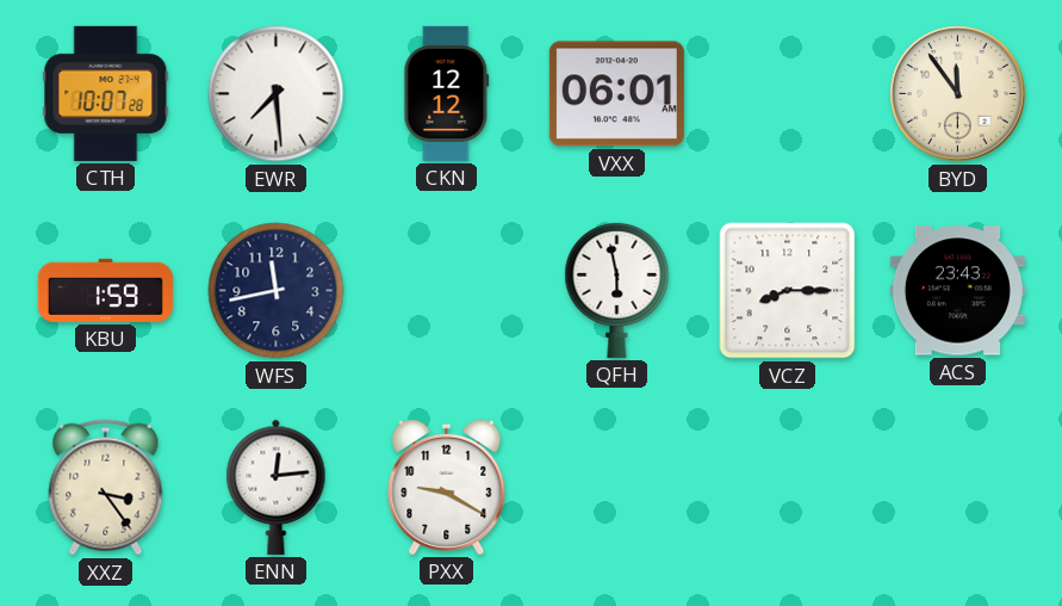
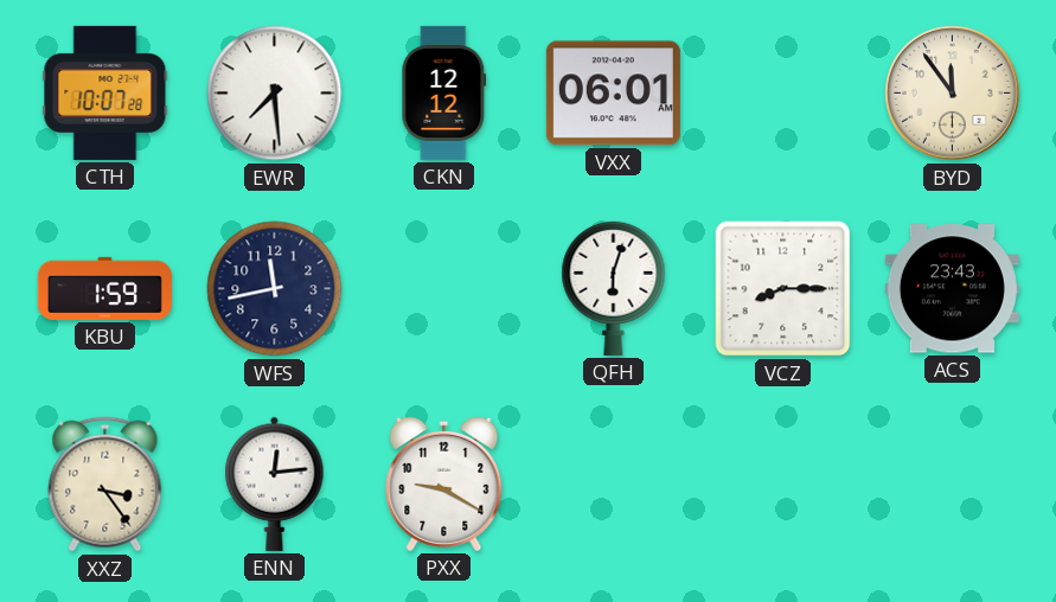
QFH: 5:58 -> 6:03
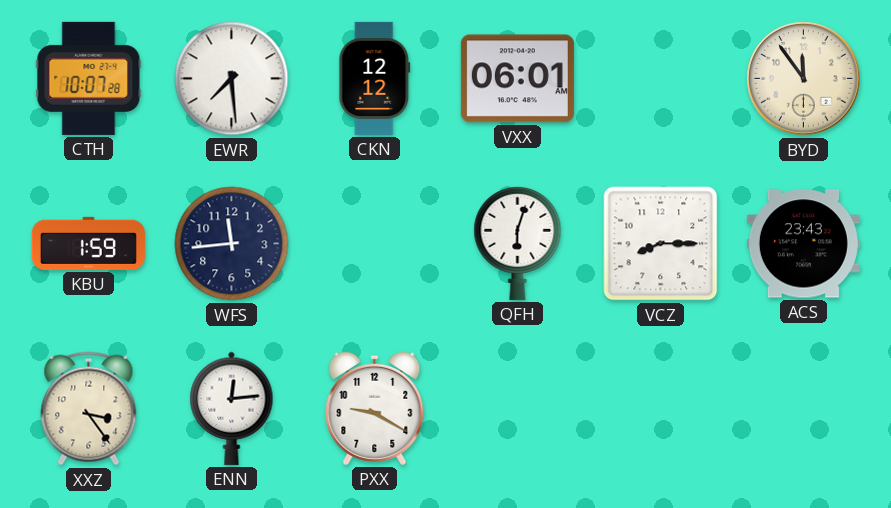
WFS: 11:43 -> 11:44
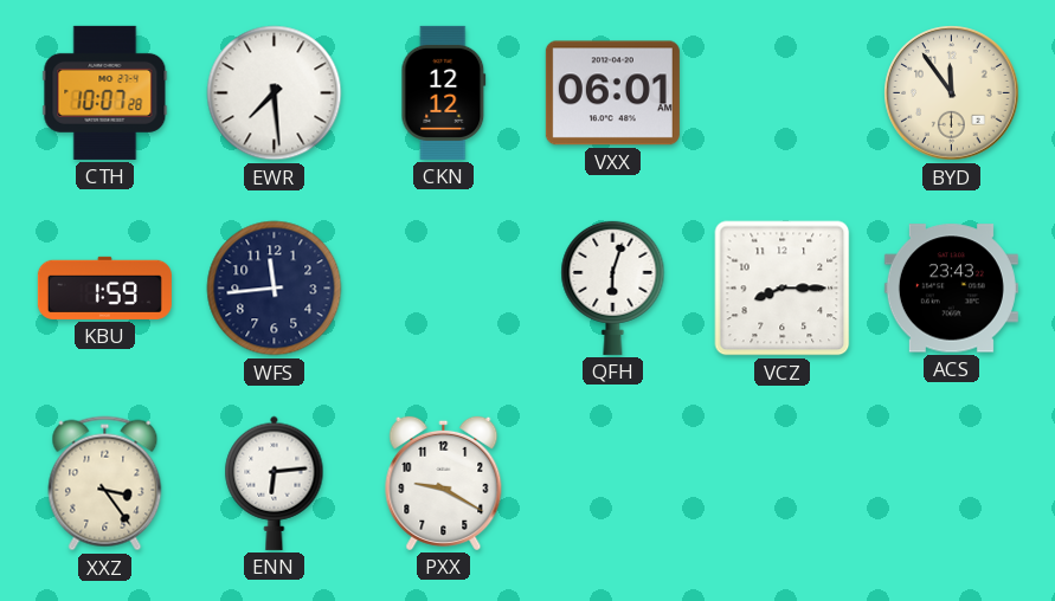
ENN: 12:14 -> 6:14
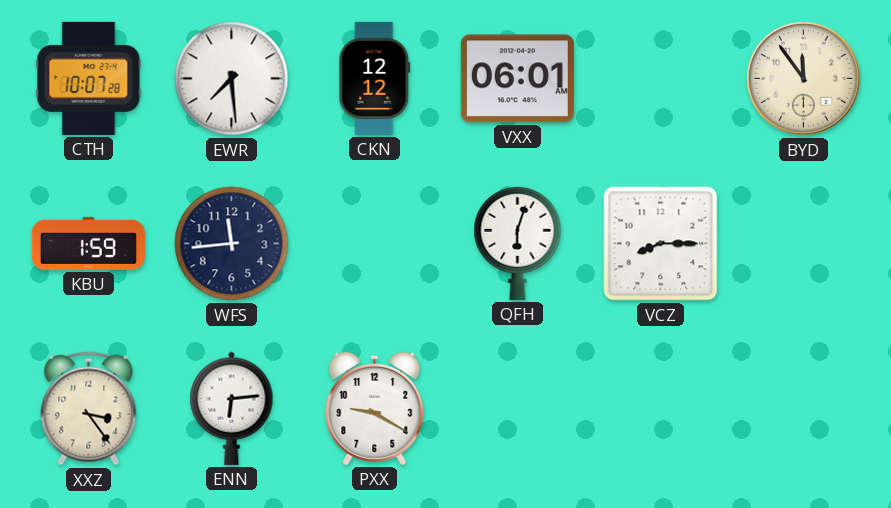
ACS: 23:43 -> none
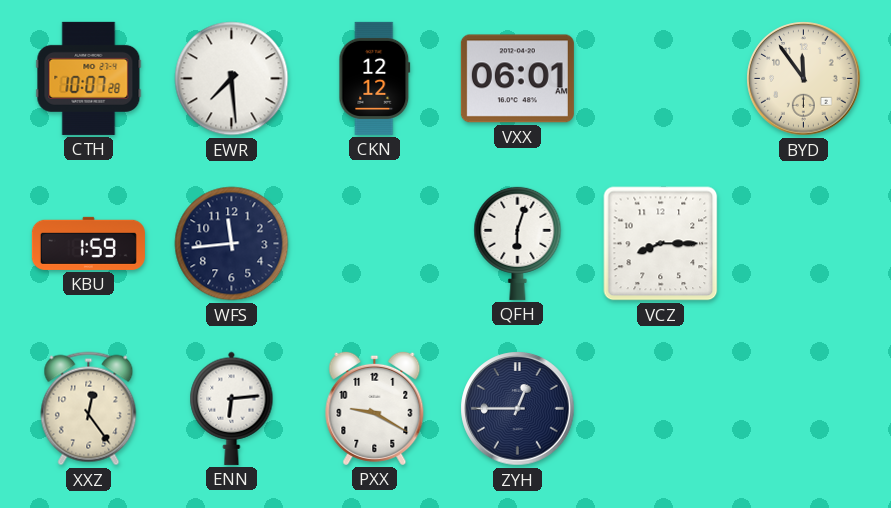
XXZ: 3:24 -> 12:24
ZYH: none -> 12:45
